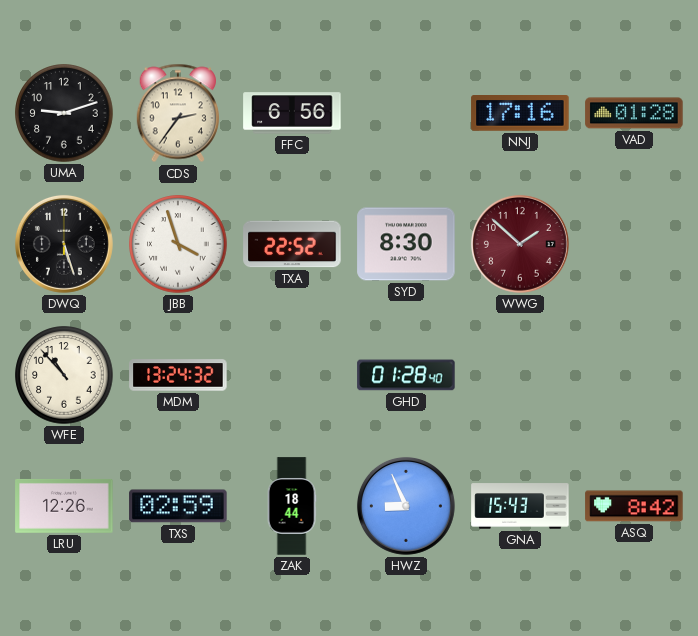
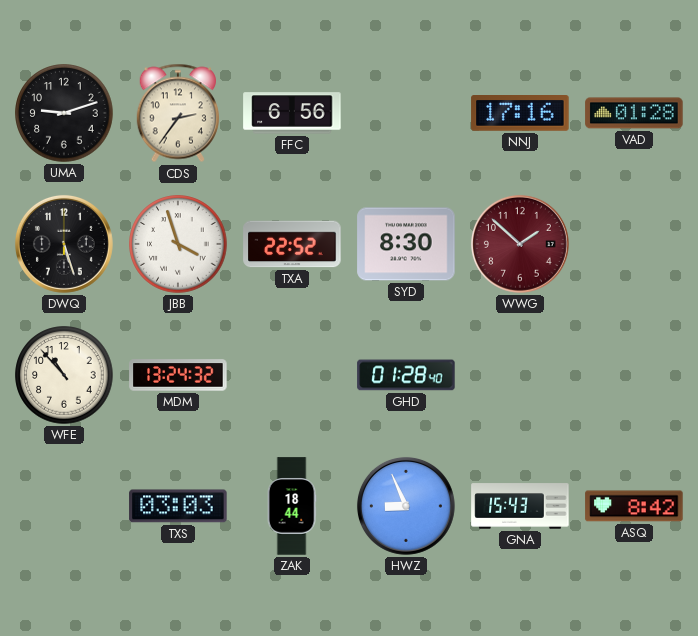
LRU: 12:26 -> none
TXS: 02:59 -> 03:03
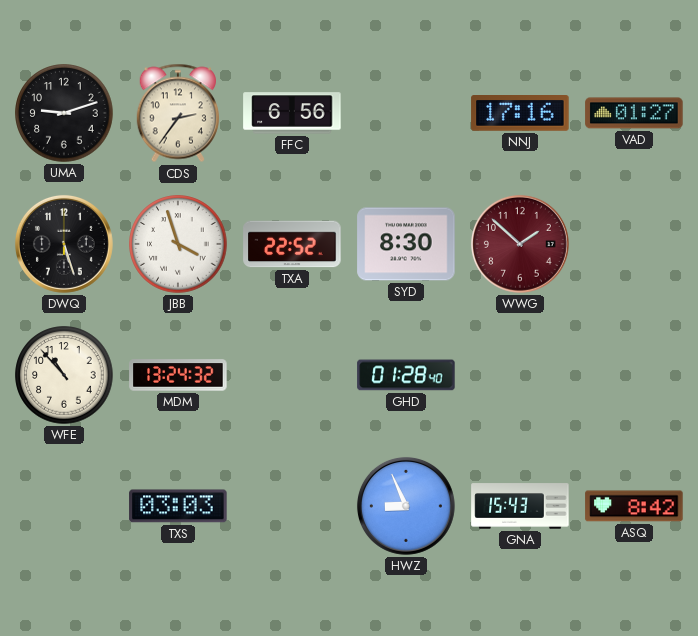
VAD: 01:28 -> 01:27
ZAK: 18:44 -> none
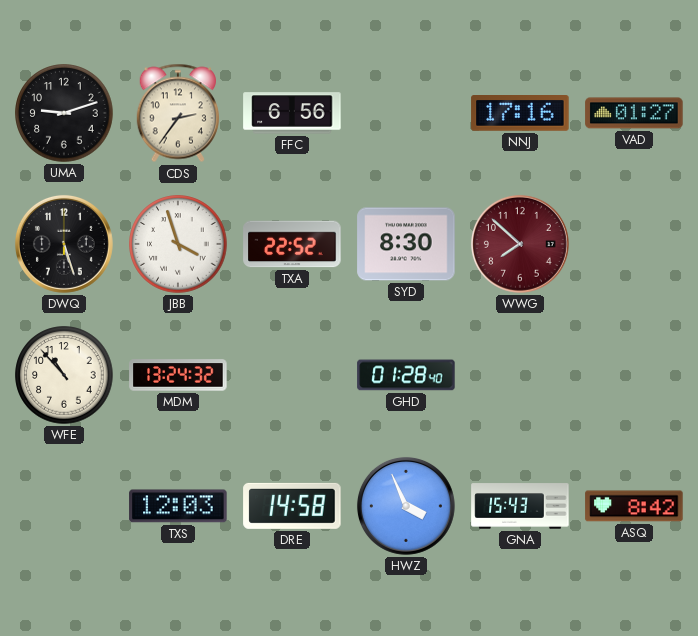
WWG: 1:52 -> 7:52
TXS: 03:03 -> 12:03
DRE: none -> 14:58
HWZ: 8:56 -> 3:56
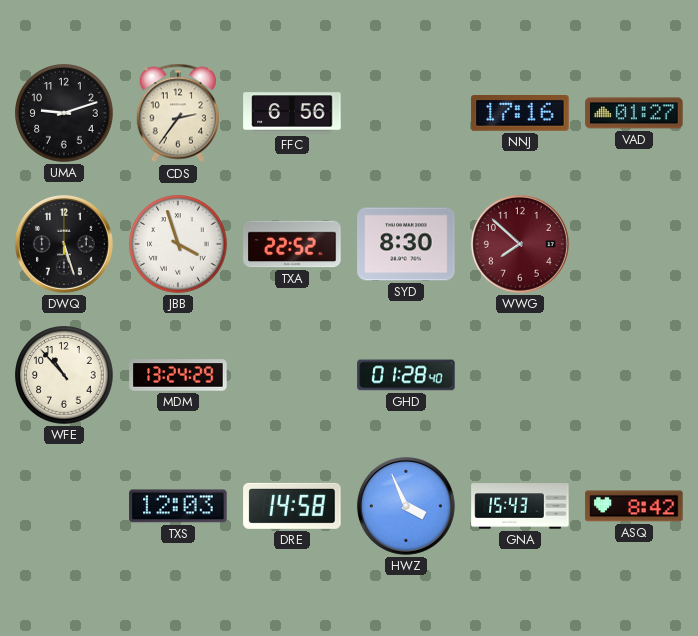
MDM: 13:24:32 -> 13:24:29
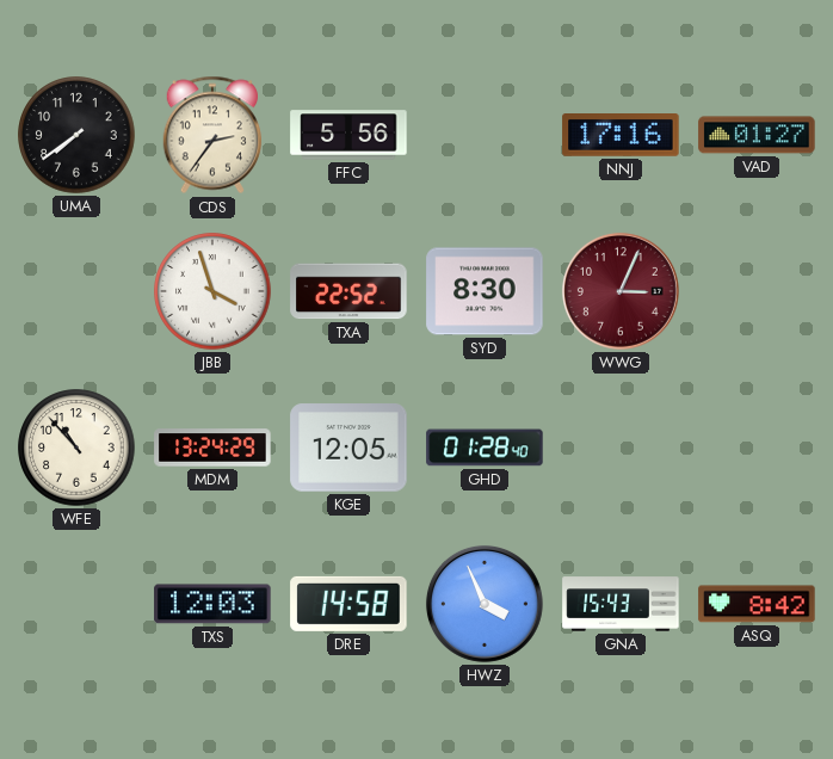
UMA: 9:12 -> 7:39
FFC: 6:56 -> 5:56
DWQ: 5:27 -> none
WWG: 7:52 -> 3:04
KGE: none -> 12:05
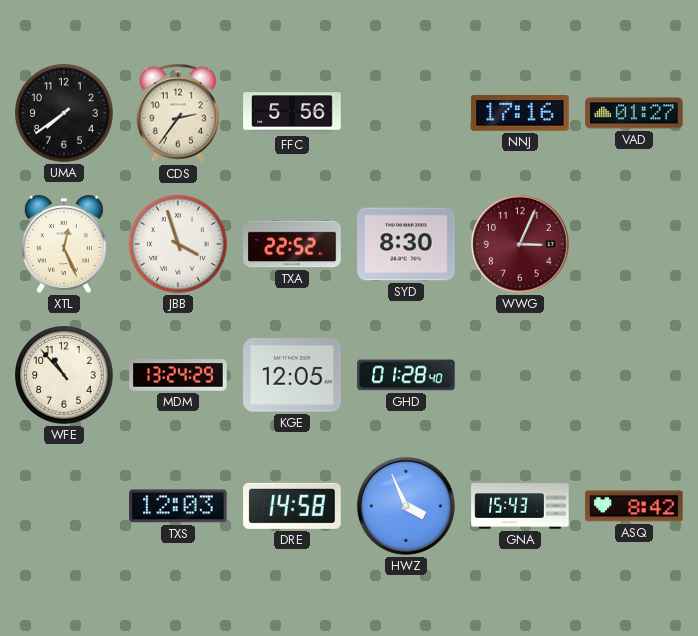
XTL: none -> 12:26
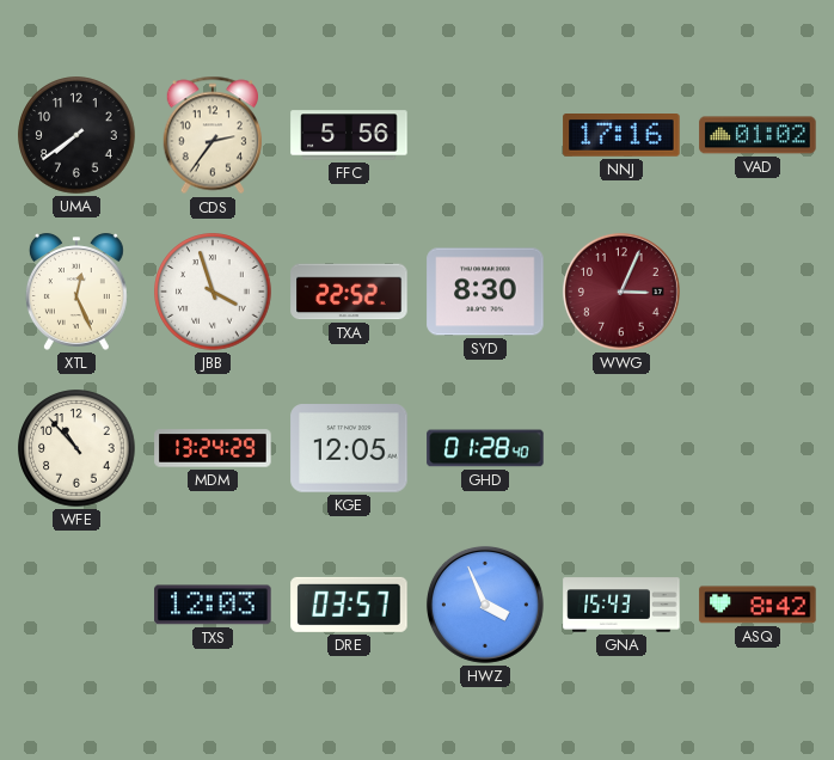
VAD: 01:27 -> 01:02
DRE: 14:58 -> 03:57
